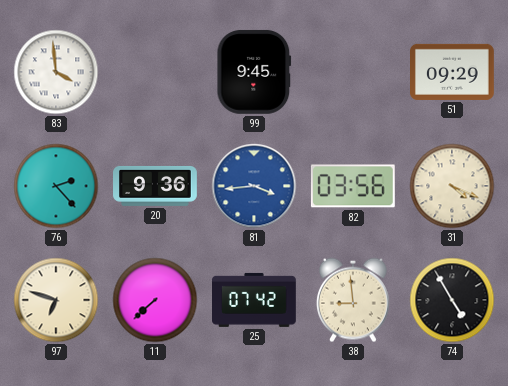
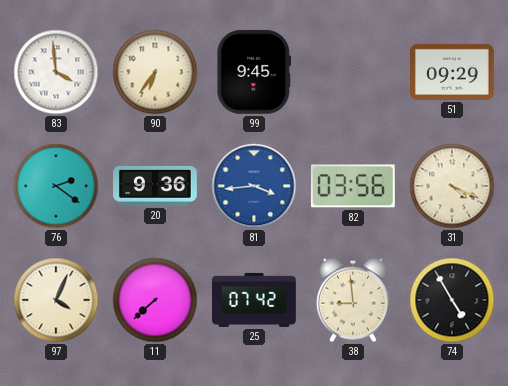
90: none -> 6:36
76: 2:23 -> 2:21
97: 6:48 -> 4:04
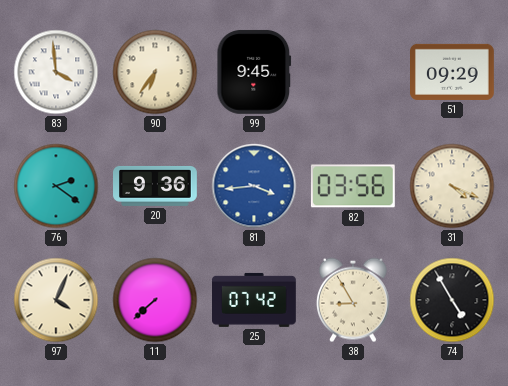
38: 8:59 -> 8:55
